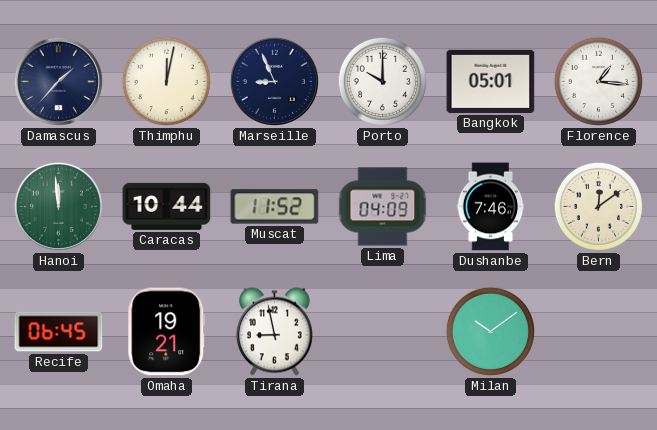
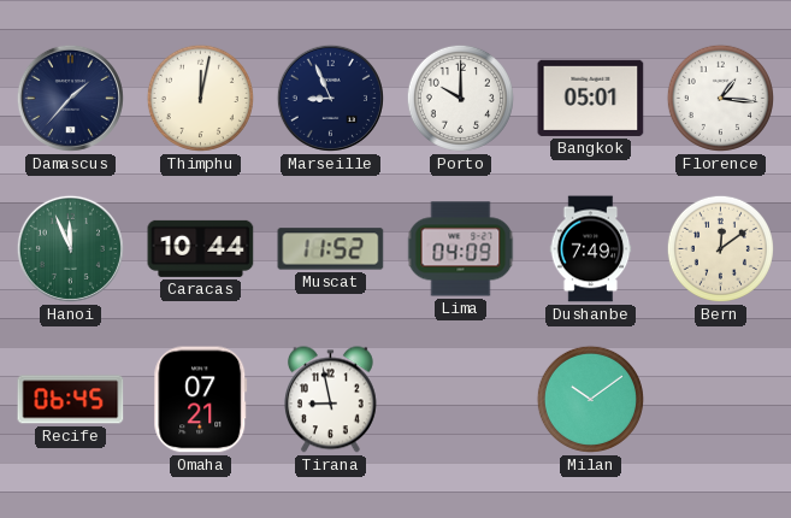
Hanoi: 11:59 -> 11:56
Dushanbe: 7:46 -> 7:49
Omaha: 19:21 -> 07:21
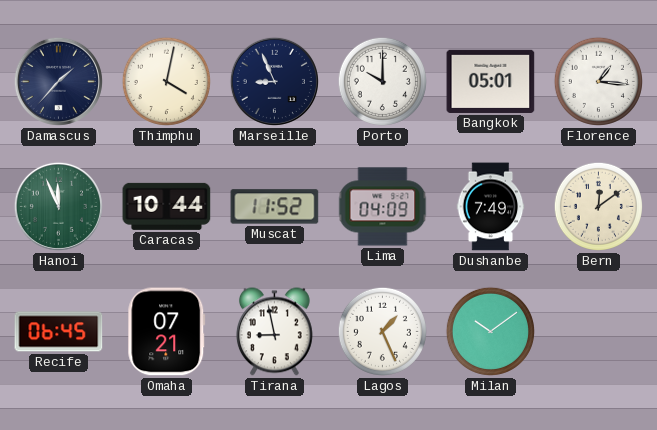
Thimphu: 12:02 -> 4:02
Lagos: none -> 1:26
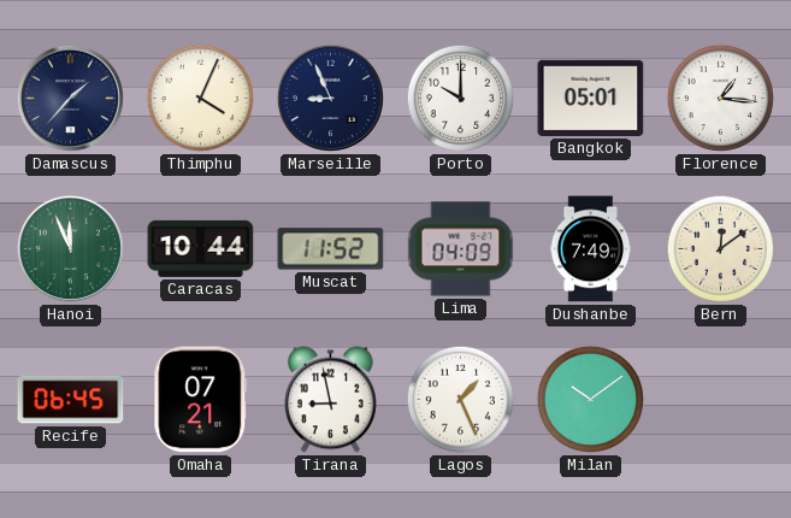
Thimphu: 4:02 -> 4:04
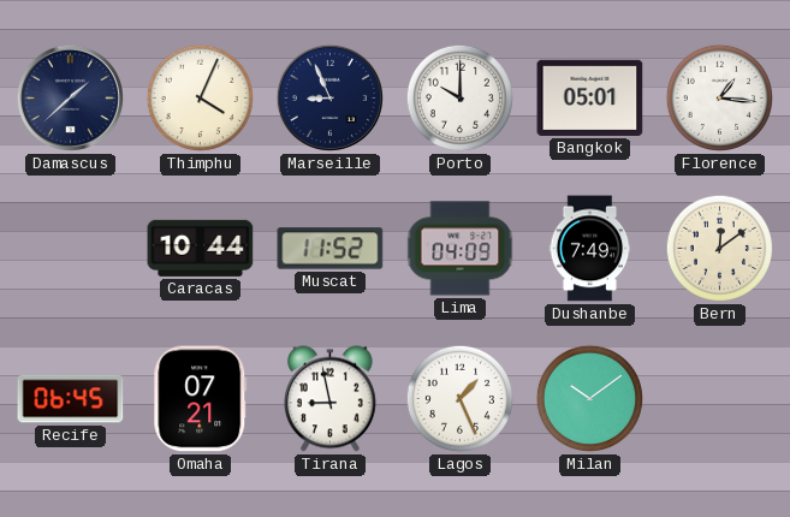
Damascus: 1:37 -> 1:38
Hanoi: 11:56 -> none
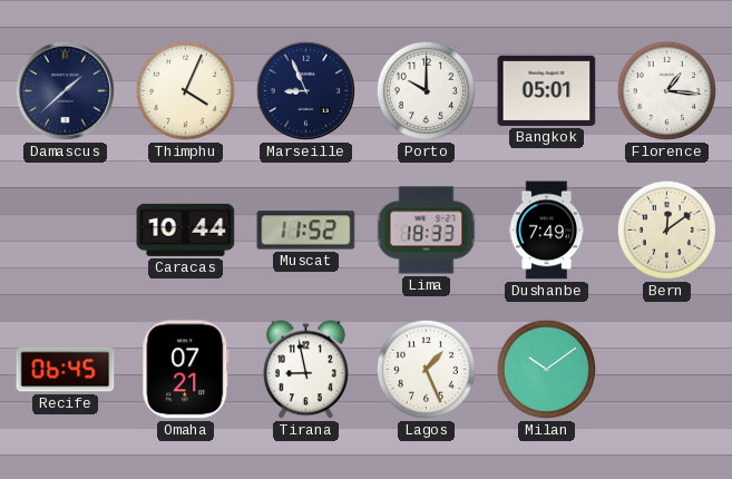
Lima: 04:09 -> 18:33
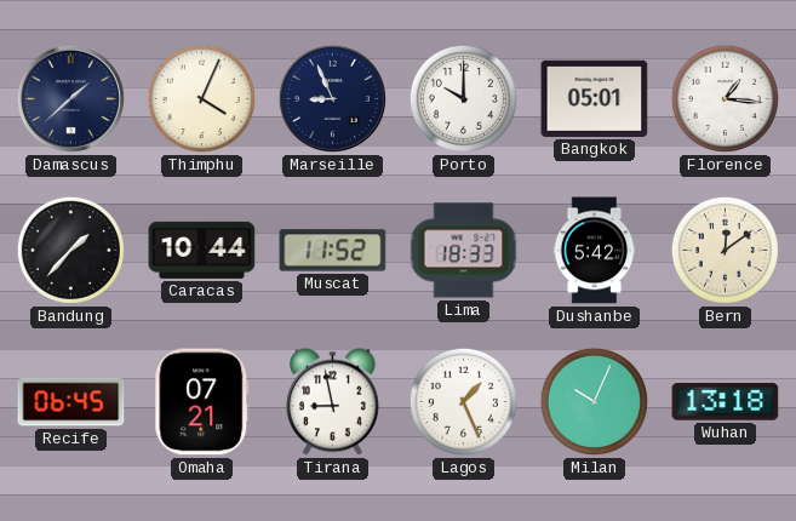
Bandung: none -> 1:37
Dushanbe: 7:49 -> 5:42
Milan: 10:09 -> 10:04
Wuhan: none -> 13:18
